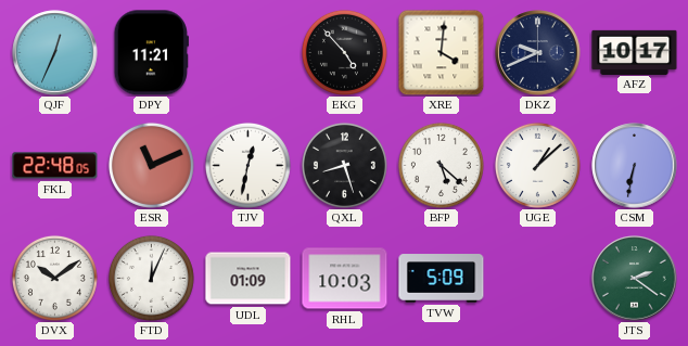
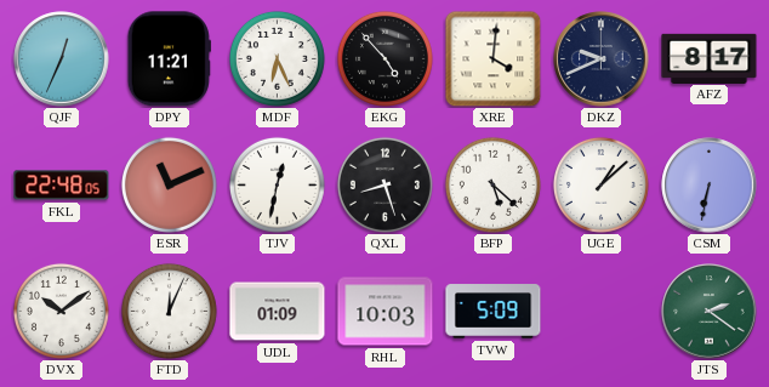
MDF: none -> 6:26
AFZ: 10:17 -> 8:17
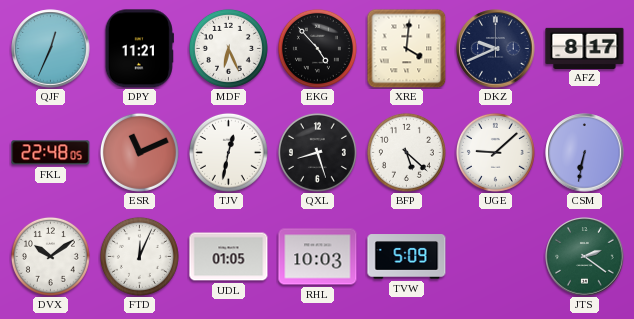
UGE: 1:08 -> 9:08
UDL: 01:09 -> 01:05
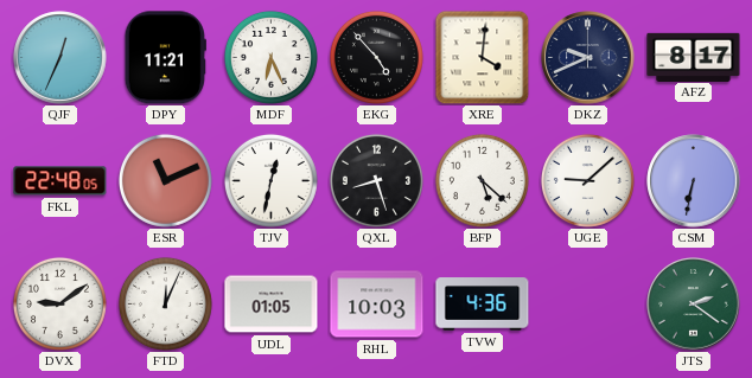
DVX: 10:09 -> 9:09
TVW: 5:09 -> 4:36
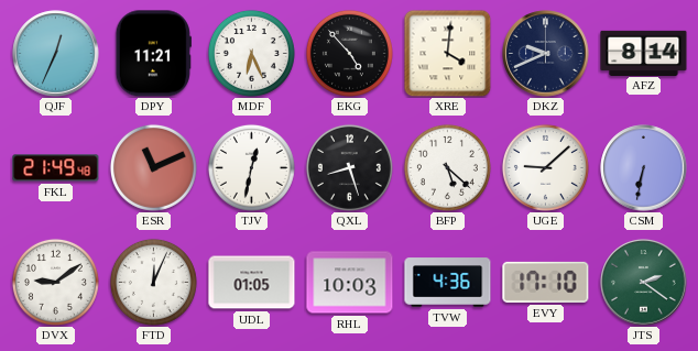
AFZ: 8:17 -> 8:14
FKL: 22:48 -> 21:49
EVY: none -> 17:10
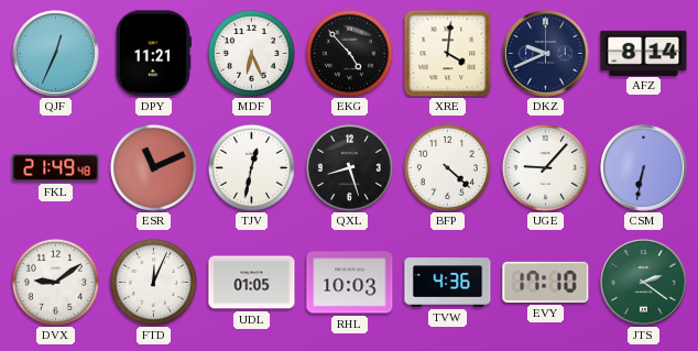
BFP: 5:22 -> 4:22
UGE: 9:08 -> 9:07
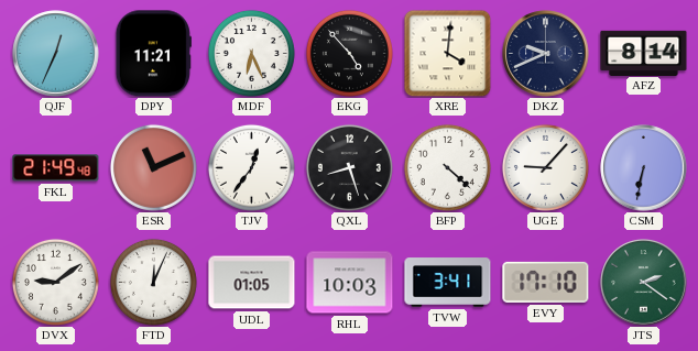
TJV: 12:32 -> 12:36
TVW: 4:36 -> 3:41
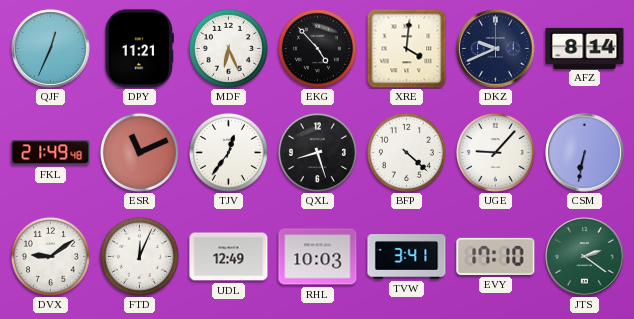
UDL: 01:05 -> 12:49
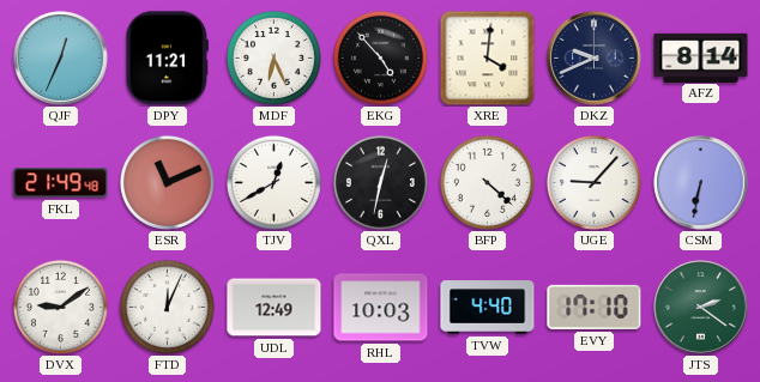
TJV: 12:36 -> 12:40
QXL: 8:27 -> 12:32
TVW: 3:41 -> 4:40
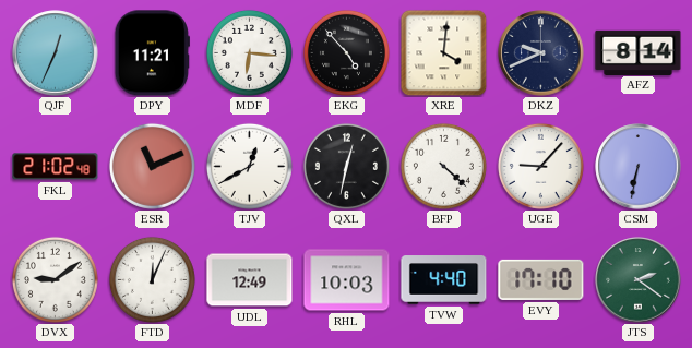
MDF: 6:26 -> 6:16
FKL: 21:49 -> 21:02
